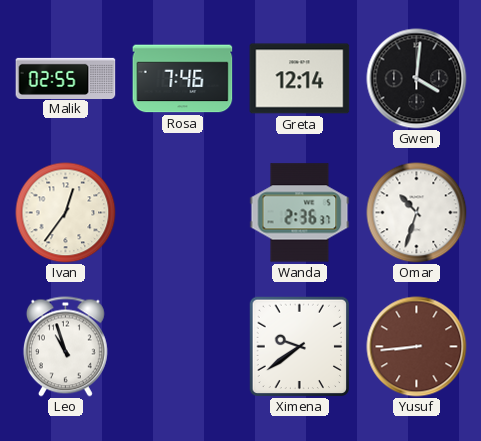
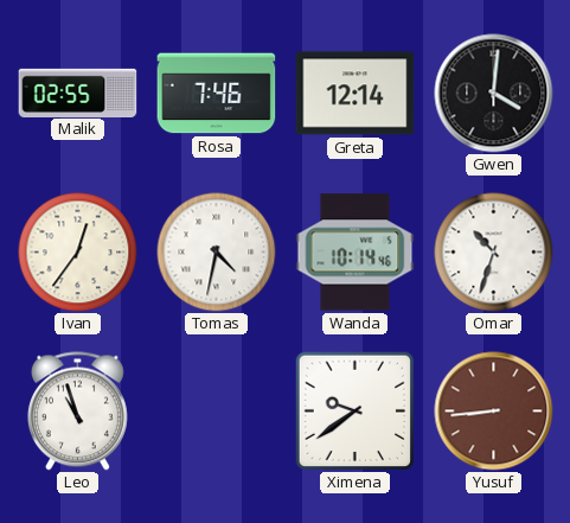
Tomas: none -> 4:32
Wanda: 2:36 -> 10:14
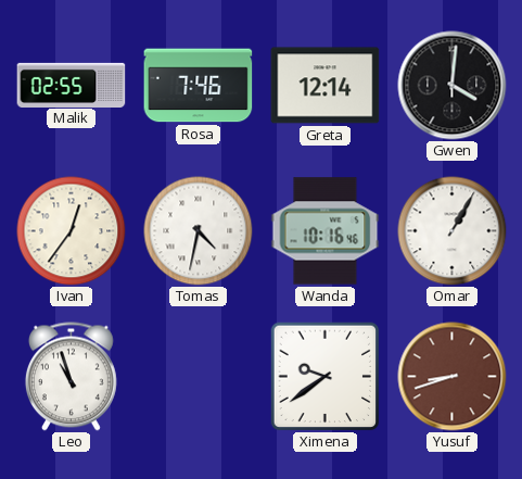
Wanda: 10:14 -> 10:16
Omar: 10:33 -> 1:05
Yusuf: 8:44 -> 8:42
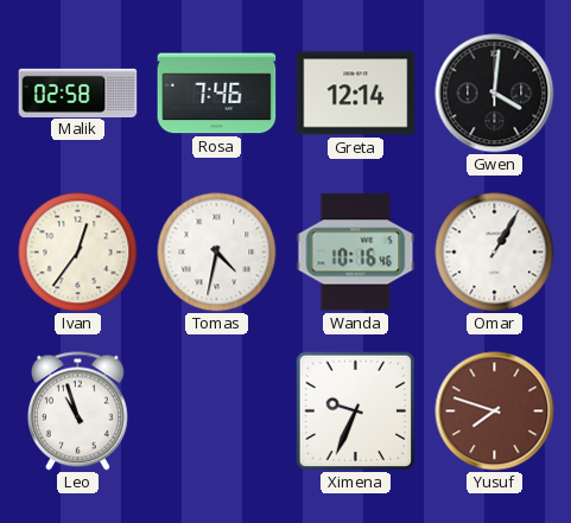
Malik: 02:55 -> 02:58
Ximena: 9:39 -> 9:34
Yusuf: 8:42 -> 7:48
